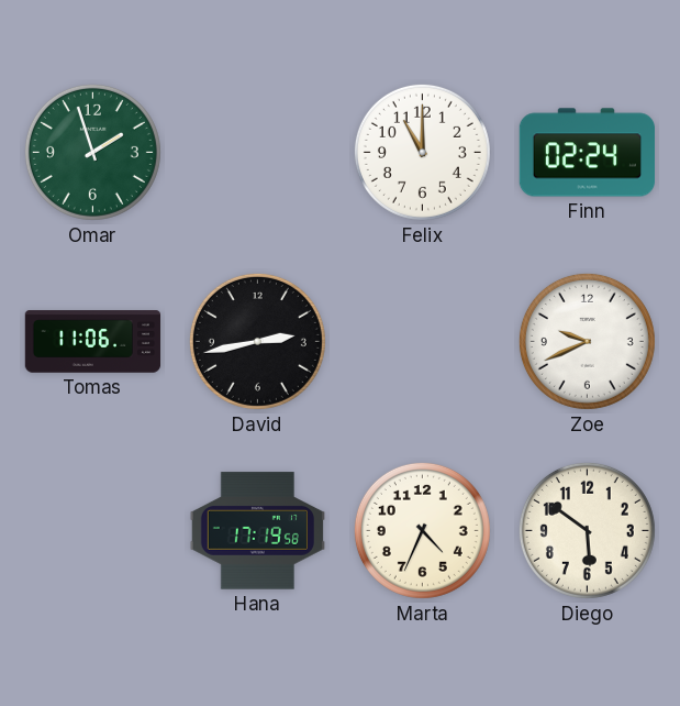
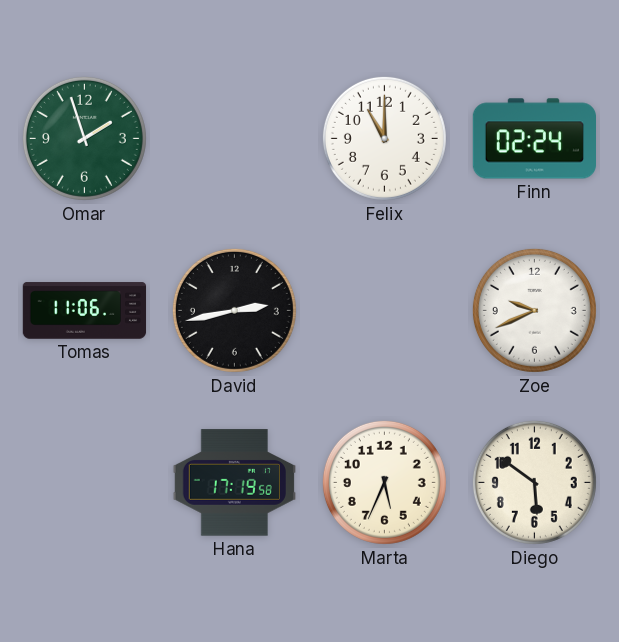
Marta: 4:34 -> 5:34
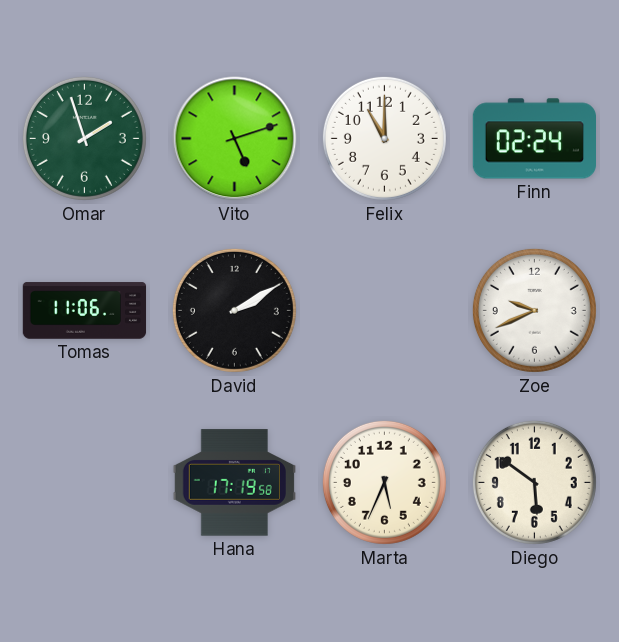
Vito: none -> 5:12
David: 2:43 -> 2:10
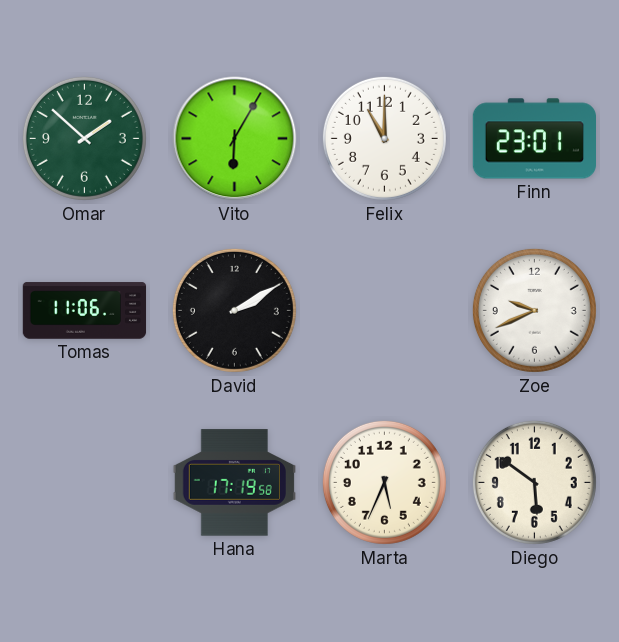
Omar: 1:57 -> 1:52
Vito: 5:12 -> 6:05
Finn: 02:24 -> 23:01
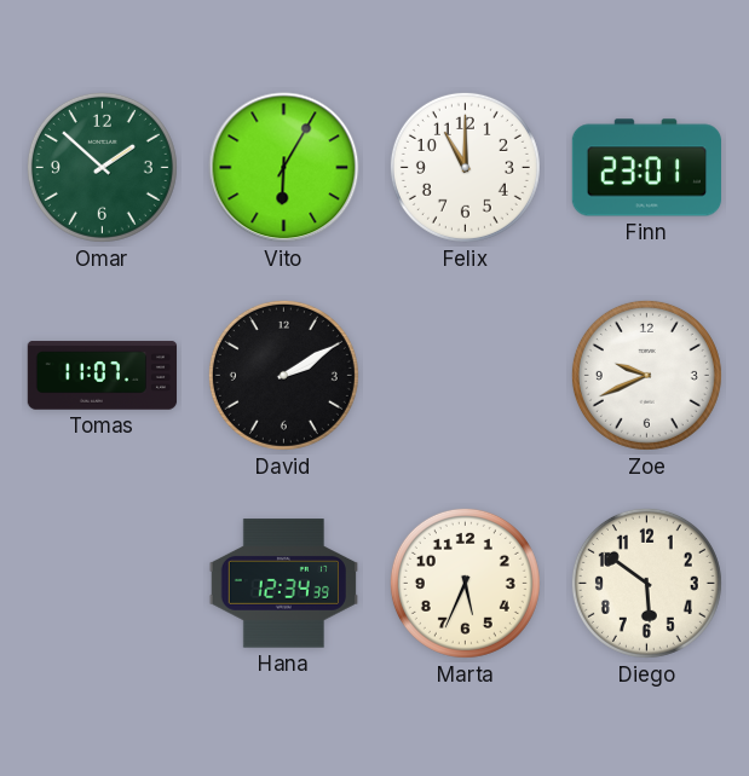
Tomas: 11:06 -> 11:07
Hana: 17:19 -> 12:34
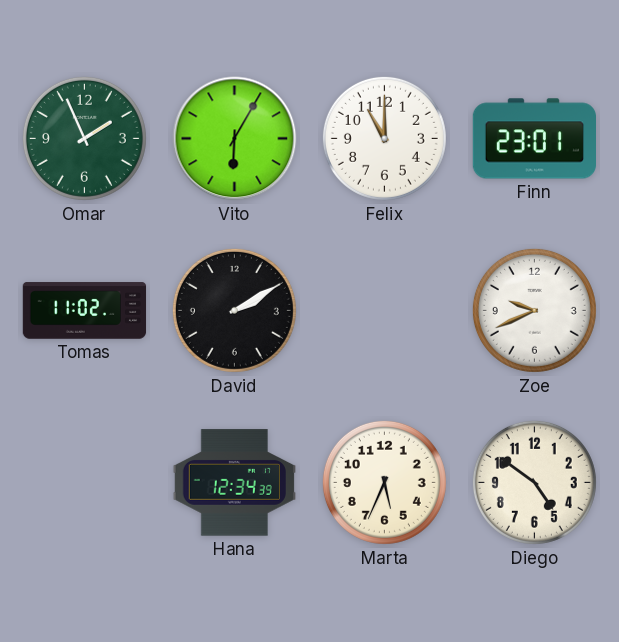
Omar: 1:52 -> 1:56
Tomas: 11:07 -> 11:02
Diego: 5:51 -> 4:51
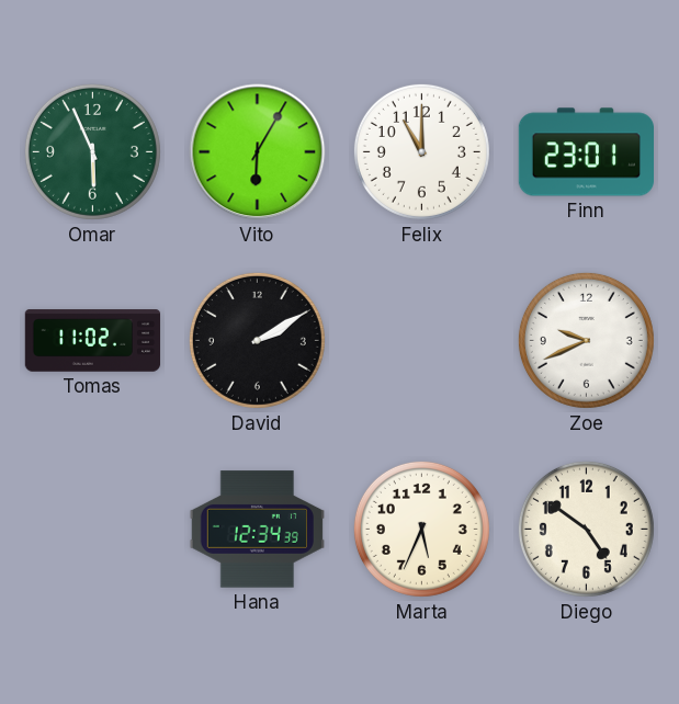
Omar: 1:56 -> 5:56
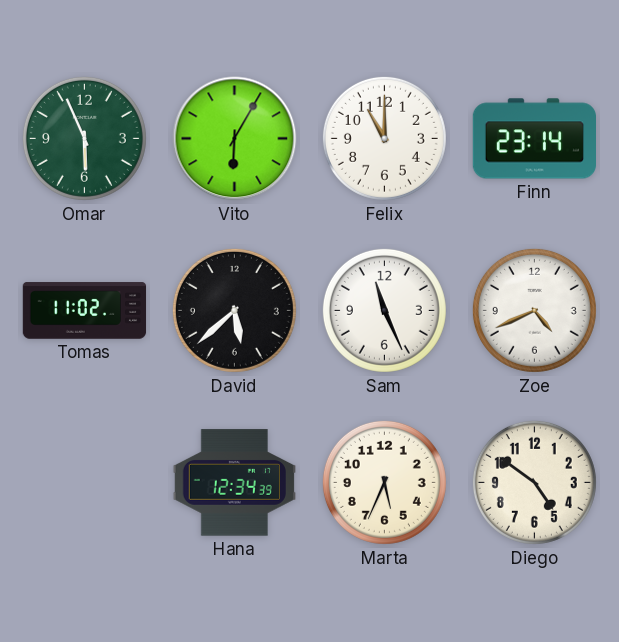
Finn: 23:01 -> 23:14
David: 2:10 -> 5:38
Sam: none -> 11:26
Zoe: 9:41 -> 4:41
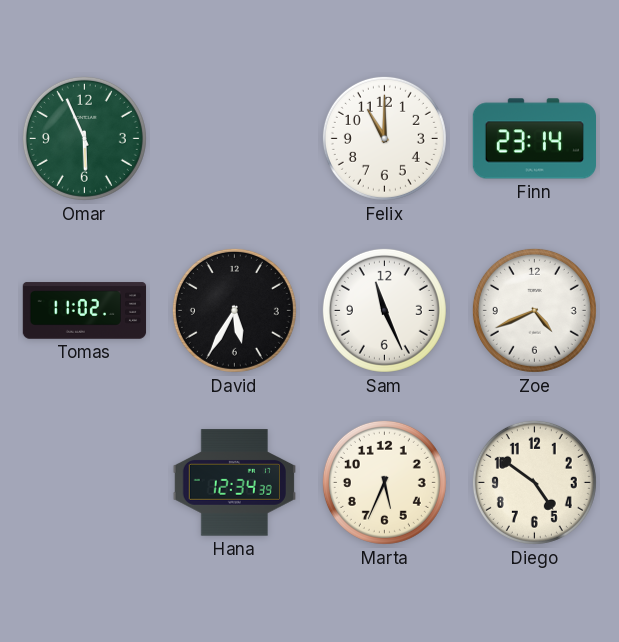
Vito: 6:05 -> none
David: 5:38 -> 5:35
